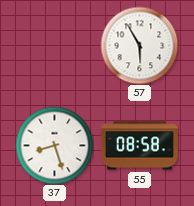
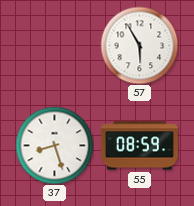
55: 08:58 -> 08:59
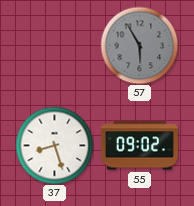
57 dial: white -> grey
55: 08:59 -> 09:02
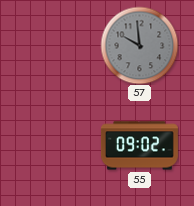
57: 5:55 -> 9:59
37: 8:27 -> none
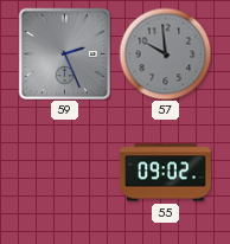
59: none -> 2:26
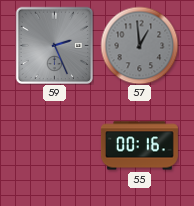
57: 9:59 -> 12:59
55: 09:02 -> 00:16
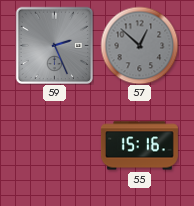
57: 12:59 -> 12:52
55: 00:16 -> 15:16
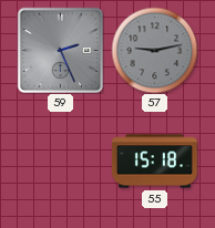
57: 12:52 -> 9:13
55: 15:16 -> 15:18
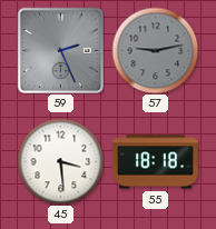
45: none -> 3:29
55: 15:18 -> 18:18
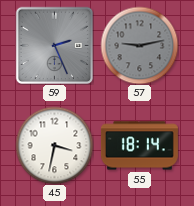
45: 3:29 -> 3:32
55: 18:18 -> 18:14
